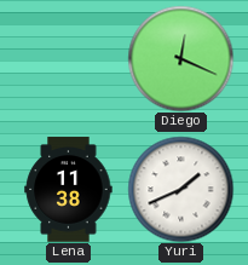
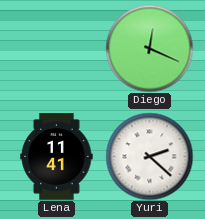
Lena: 11:38 -> 11:41
Yuri: 1:41 -> 2:22
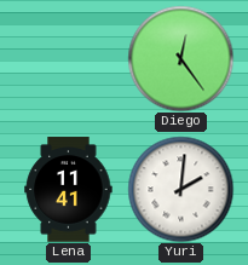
Diego: 12:19 -> 12:24
Yuri: 2:22 -> 2:01
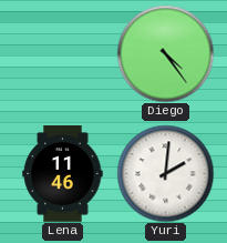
Diego: 12:24 -> 4:24
Lena: 11:41 -> 11:46
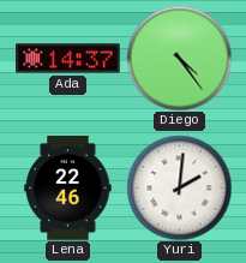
Ada: none -> 14:37
Lena: 11:46 -> 22:46
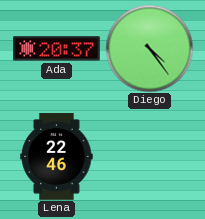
Ada: 14:37 -> 20:37
Yuri: 2:01 -> none
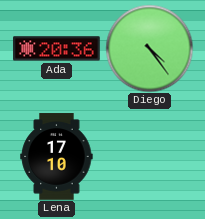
Ada: 20:37 -> 20:36
Lena: 22:46 -> 17:10
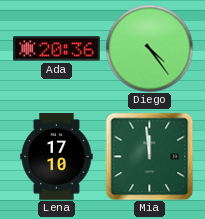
Mia: none -> 11:59
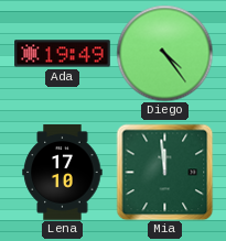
Ada: 20:36 -> 19:49
